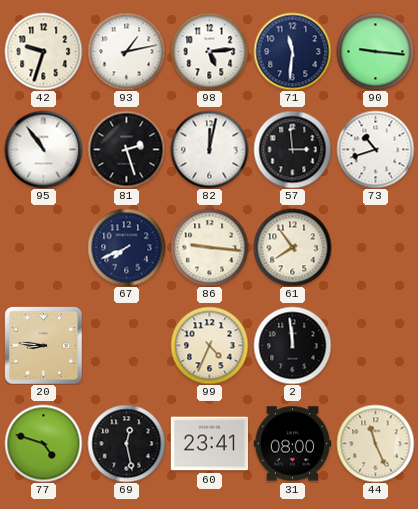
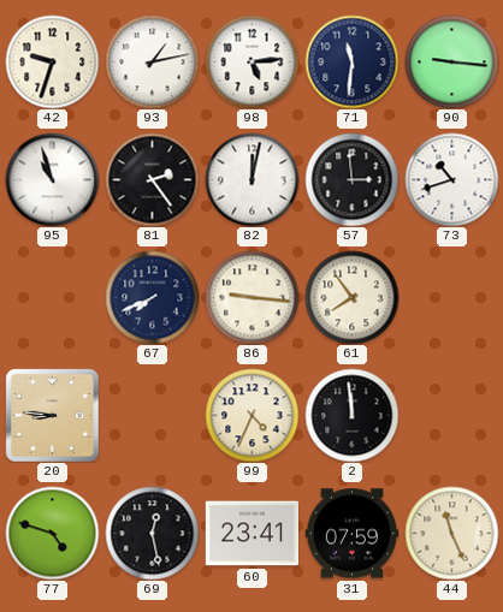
95: 10:54 -> 10:57
81: 2:27 -> 2:24
31: 08:00 -> 07:59
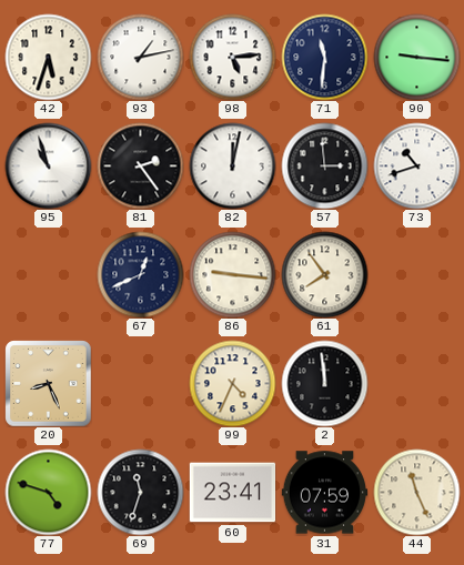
42: 9:33 -> 5:33
67: 7:41 -> 12:41
20: 8:46 -> 8:26
69: 12:28 -> 11:33
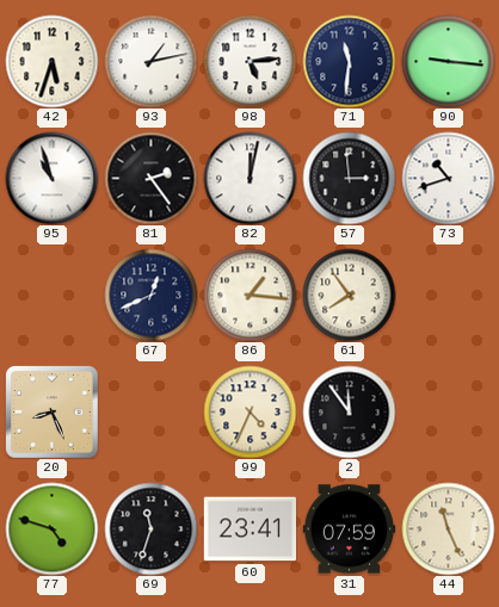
86: 9:16 -> 1:16
2: 11:59 -> 11:54
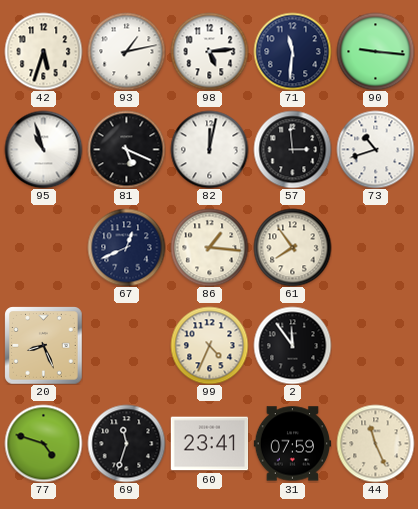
81: 2:24 -> 5:19
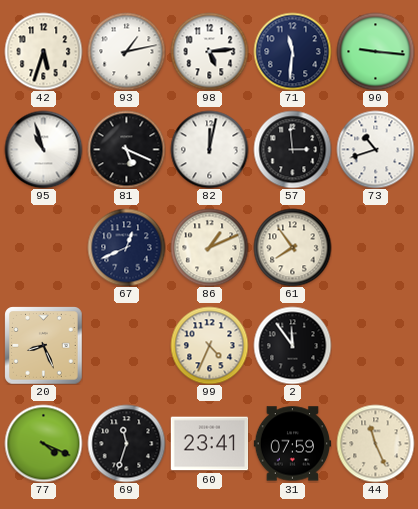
86: 1:16 -> 1:11
77: 4:48 -> 4:19
